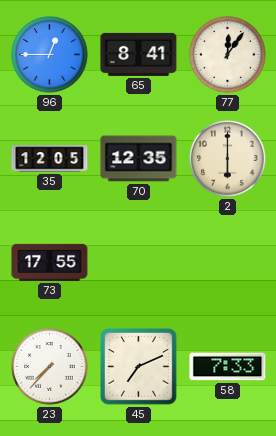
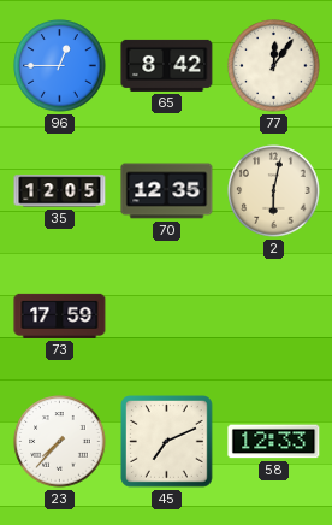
65: 8:41 -> 8:42
2: 6:00 -> 6:02
73: 17:55 -> 17:59
58: 7:33 -> 12:33
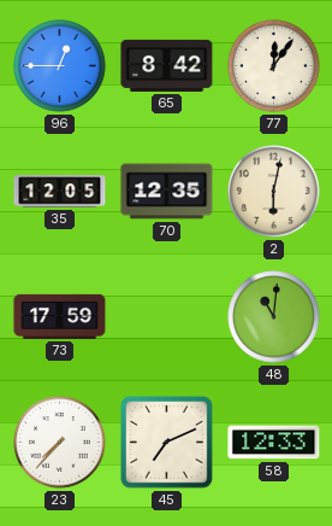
48: none -> 11:01
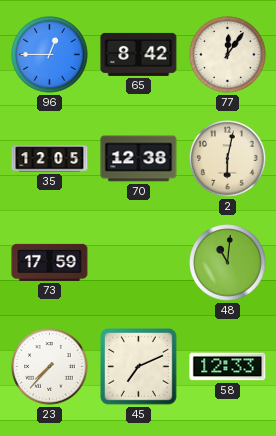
70: 12:35 -> 12:38
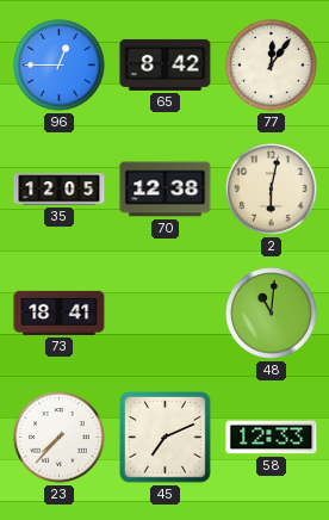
73: 17:59 -> 18:41
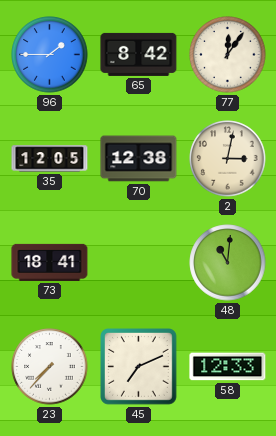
96: 12:45 -> 1:45
2: 6:02 -> 3:02
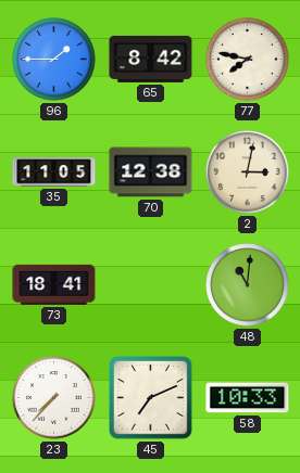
77: 12:06 -> 7:47
35: 12:05 -> 11:05
58: 12:33 -> 10:33
